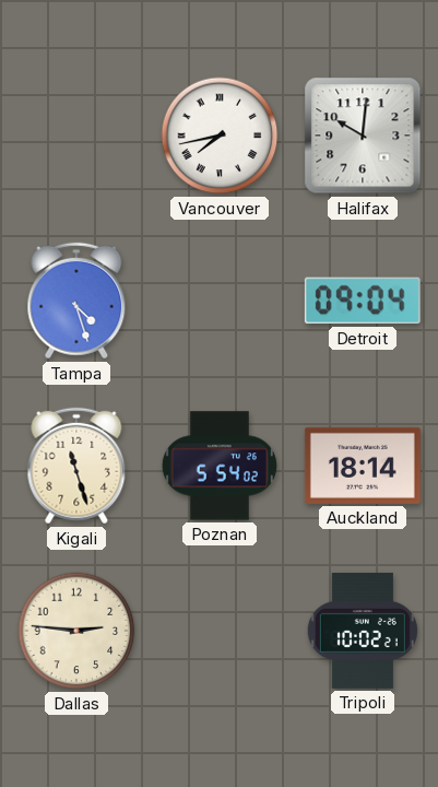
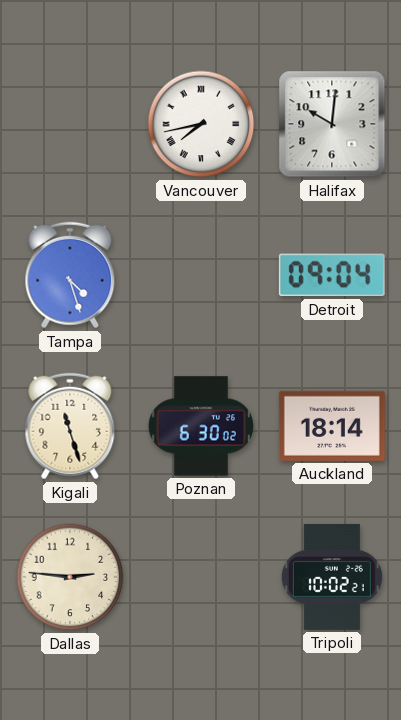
Poznan: 5:54 -> 6:30
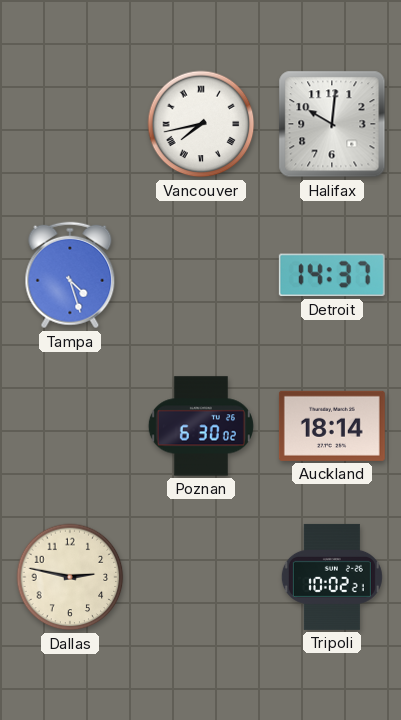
Detroit: 09:04 -> 14:37
Kigali: 11:27 -> none
Dallas: 2:46 -> 2:47
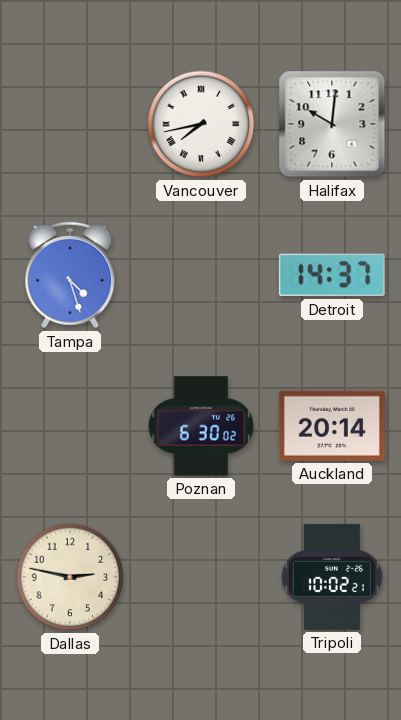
Auckland: 18:14 -> 20:14
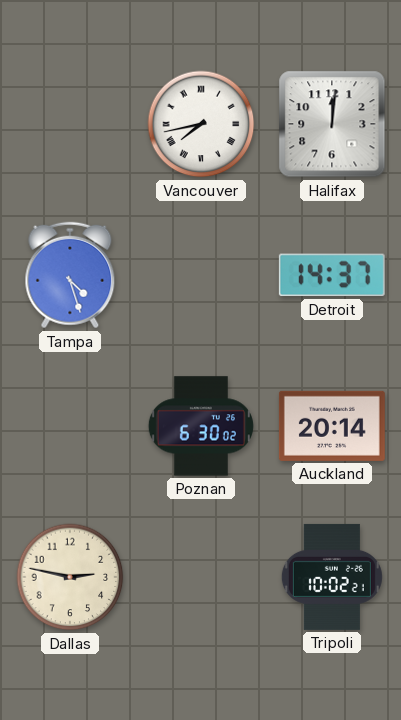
Halifax: 10:01 -> 12:01
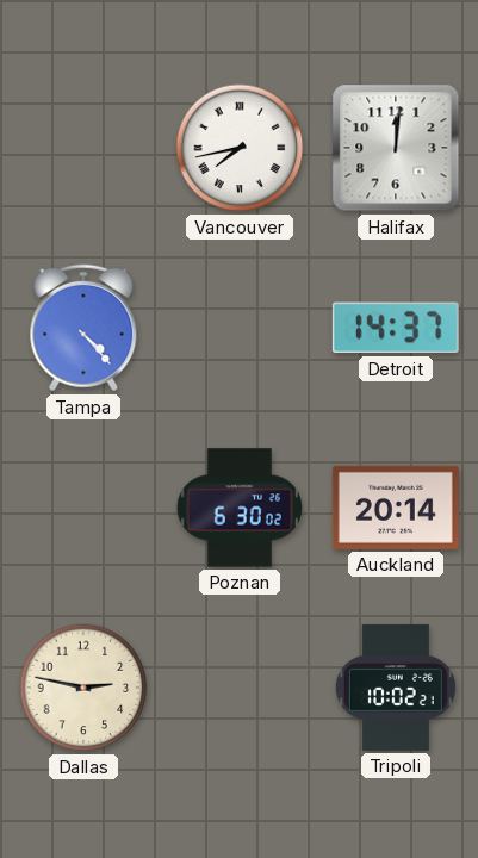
Tampa: 4:27 -> 4:23
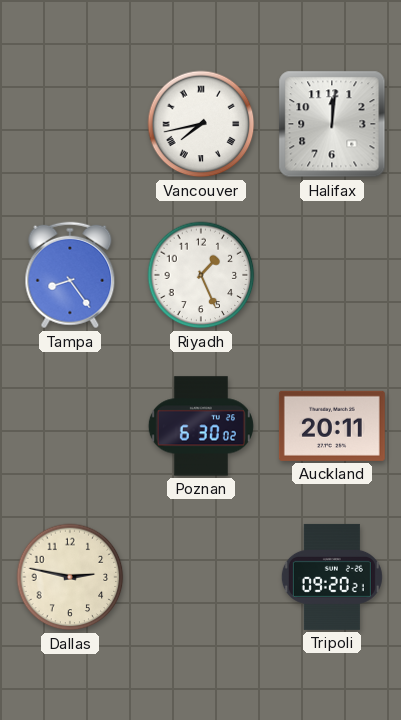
Tampa: 4:23 -> 8:24
Riyadh: none -> 1:26
Detroit: 14:37 -> none
Auckland: 20:14 -> 20:11
Tripoli: 10:02 -> 09:20
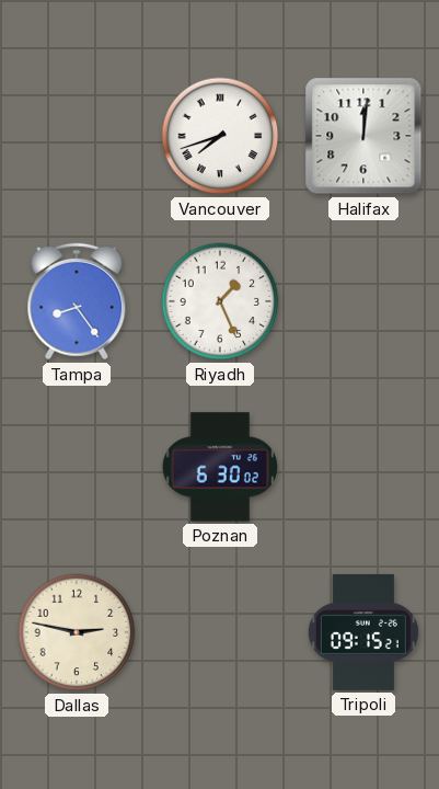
Vancouver: 7:43 -> 7:42
Auckland: 20:11 -> none
Tripoli: 09:20 -> 09:15
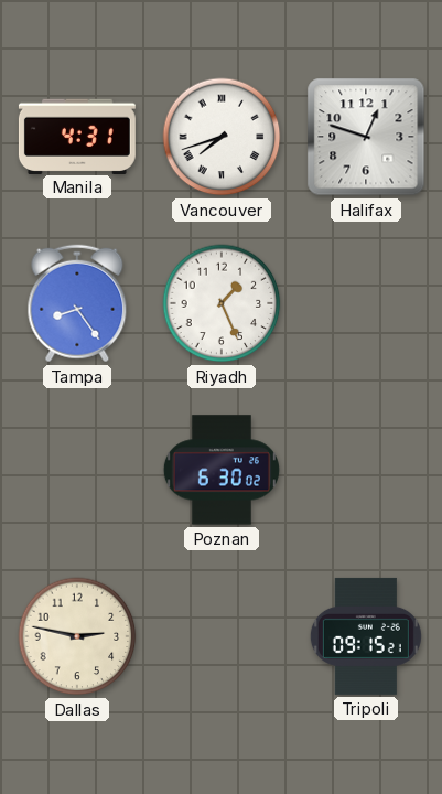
Manila: none -> 4:31
Halifax: 12:01 -> 12:48
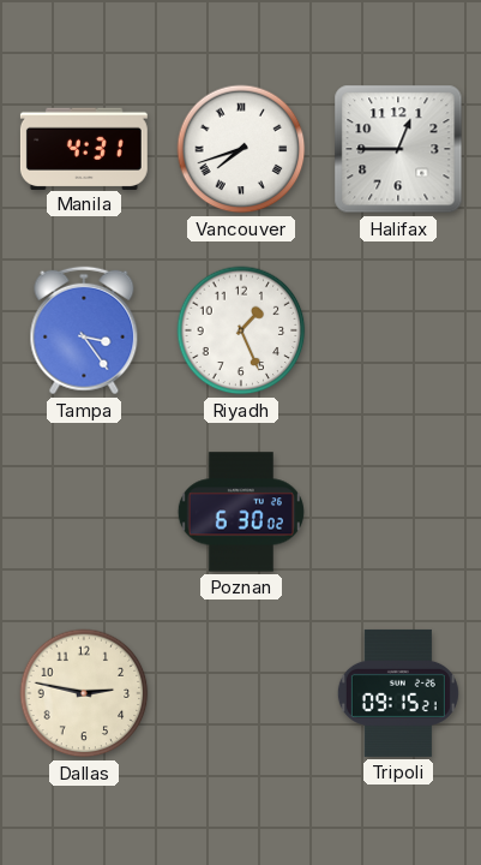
Halifax: 12:48 -> 12:45
Tampa: 8:24 -> 3:24
